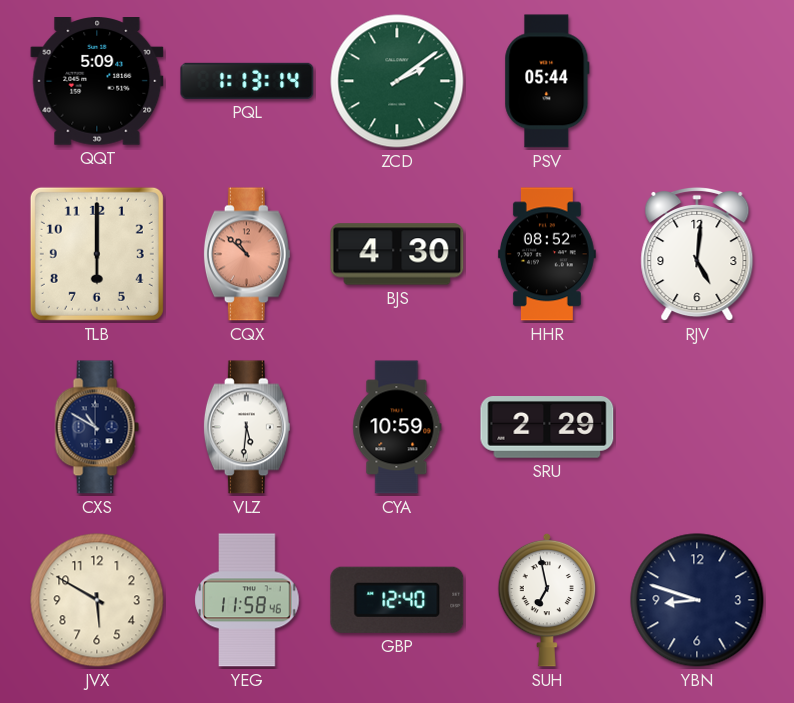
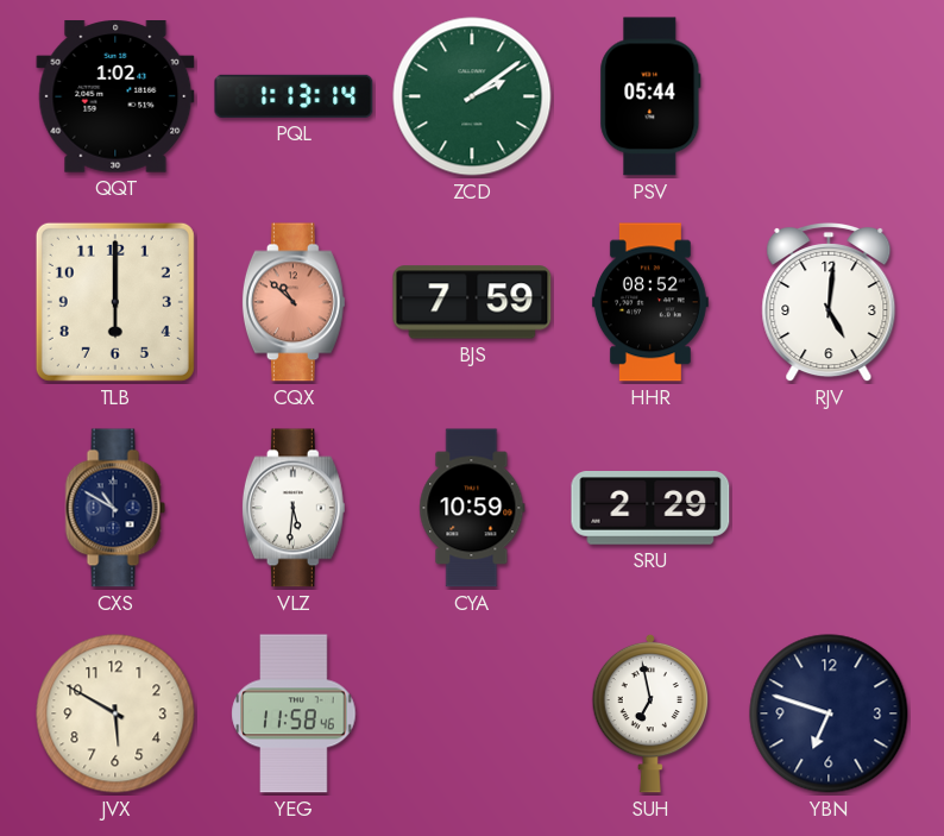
QQT: 5:09 -> 1:02
BJS: 4:30 -> 7:59
GBP: 12:40 -> none
YBN: 8:48 -> 6:48
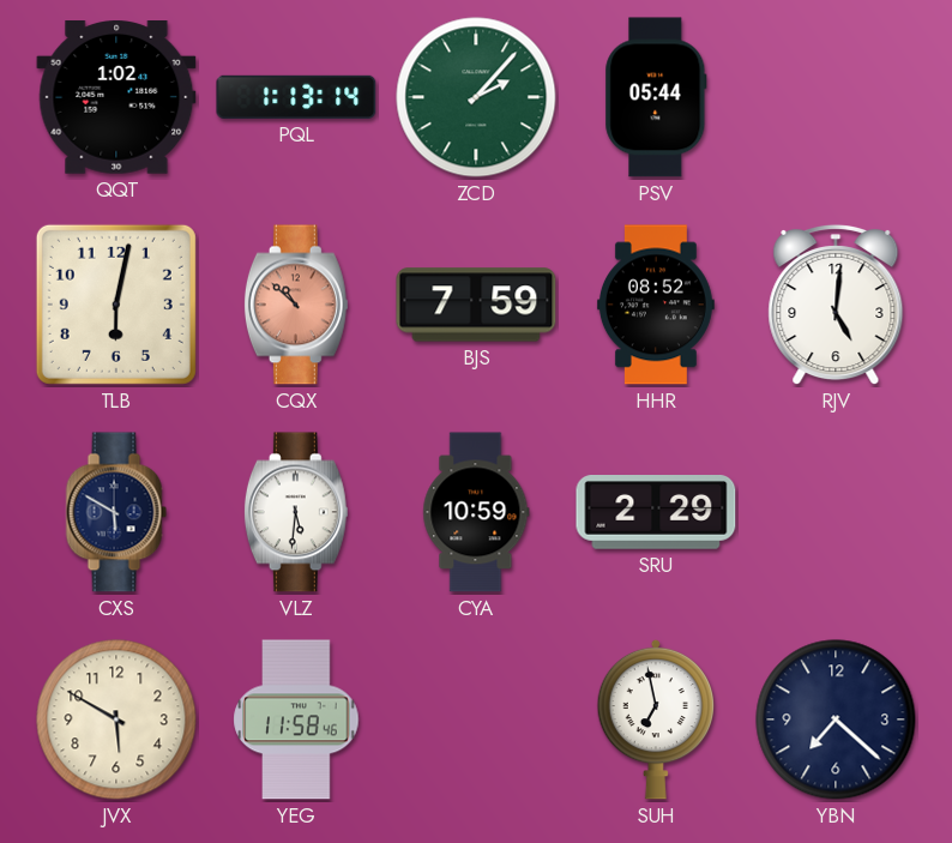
ZCD: 2:09 -> 2:07
TLB: 6:00 -> 6:02
CXS: 10:50 -> 5:50
YBN: 6:48 -> 7:22
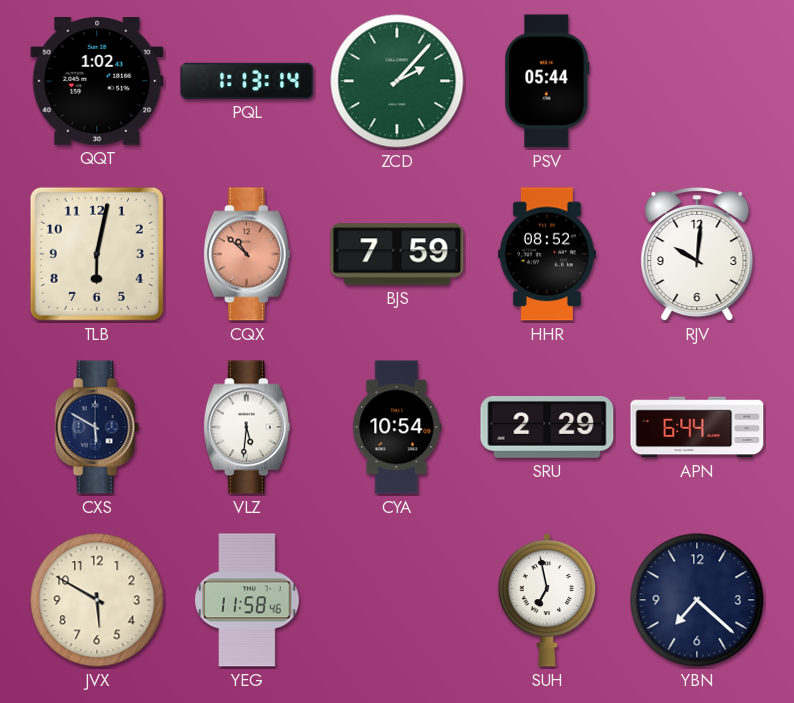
RJV: 5:01 -> 10:01
CYA: 10:59 -> 10:54
APN: none -> 6:44
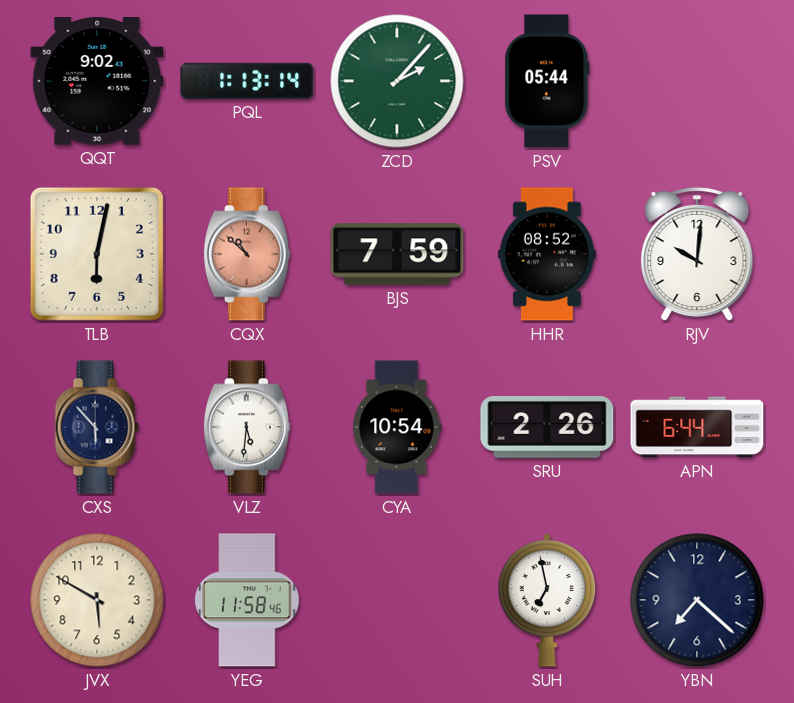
QQT: 1:02 -> 9:02
CXS: 5:50 -> 5:53
SRU: 2:29 -> 2:26
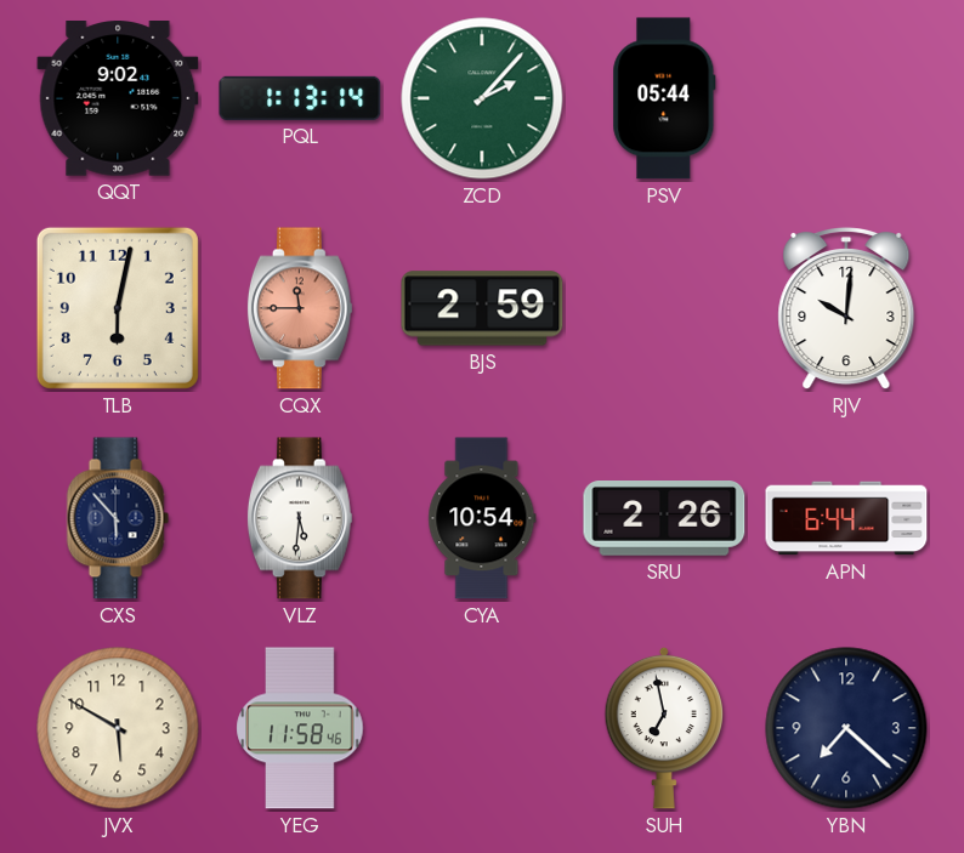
CQX: 10:52 -> 11:45
BJS: 7:59 -> 2:59
HHR: 08:52 -> none
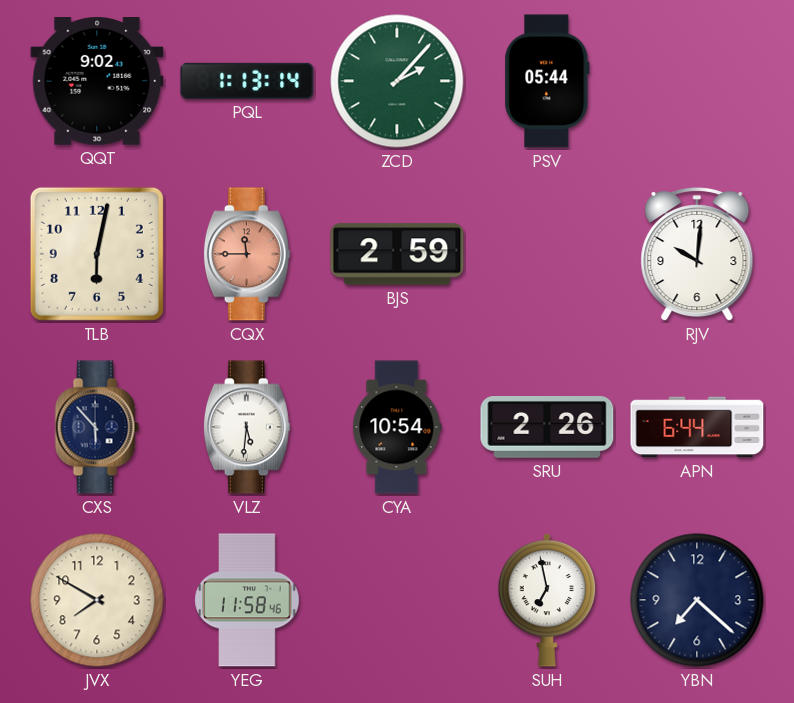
JVX: 5:50 -> 7:50
